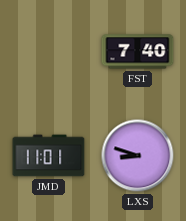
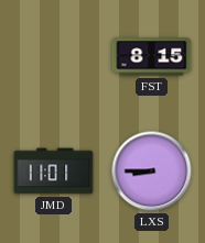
FST: 7:40 -> 8:15
LXS: 8:48 -> 8:45
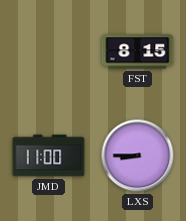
JMD: 11:01 -> 11:00
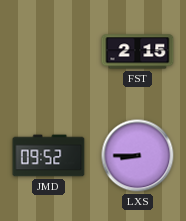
FST: 8:15 -> 2:15
JMD: 11:00 -> 09:52
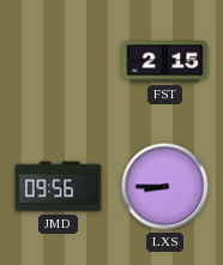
JMD: 09:52 -> 09:56
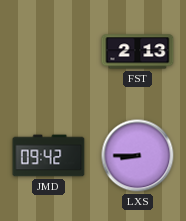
FST: 2:15 -> 2:13
JMD: 09:56 -> 09:42
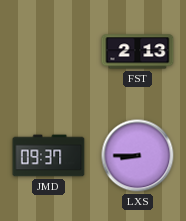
JMD: 09:42 -> 09:37
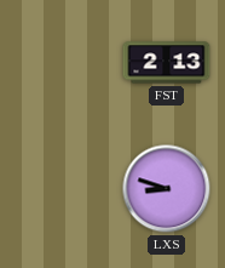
JMD: 09:37 -> none
LXS: 8:45 -> 8:48
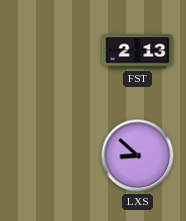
LXS: 8:48 -> 8:52
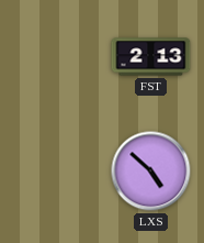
LXS: 8:52 -> 4:52
